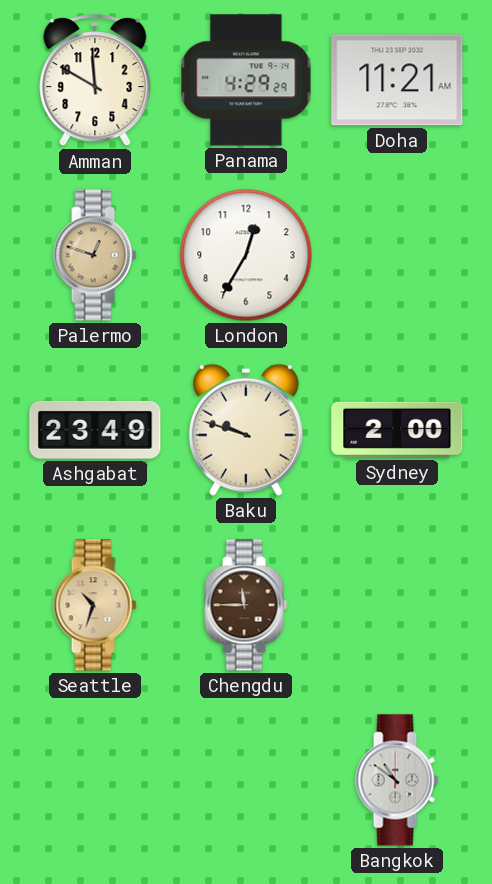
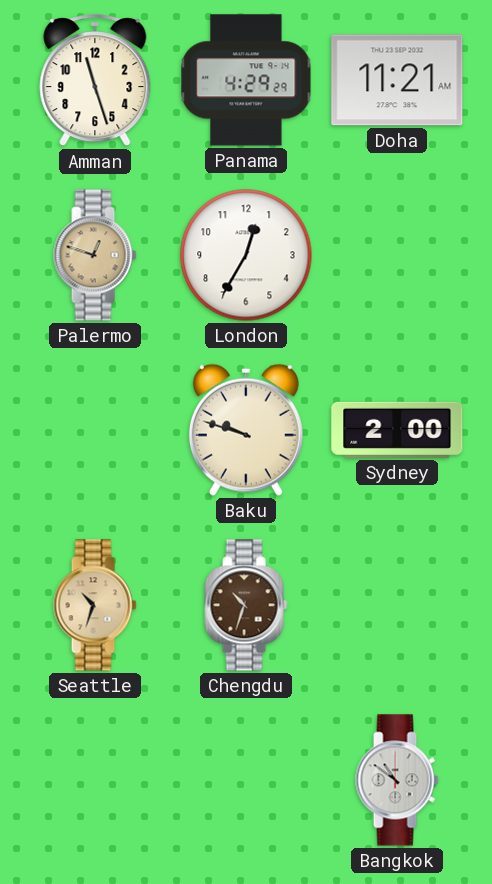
Amman: 11:50 -> 11:27
Ashgabat: 23:49 -> none
Chengdu: 11:45 -> 10:33
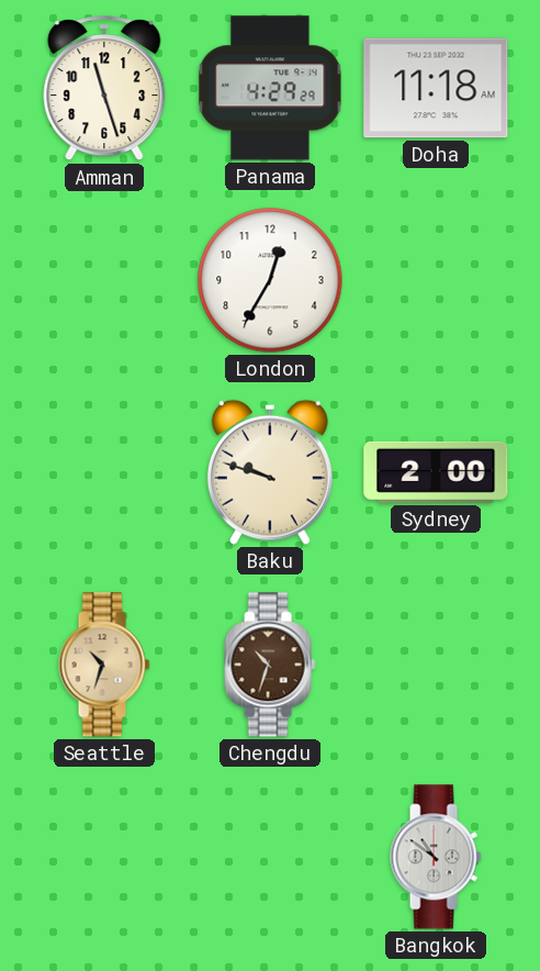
Doha: 11:21 -> 11:18
Palermo: 12:48 -> none
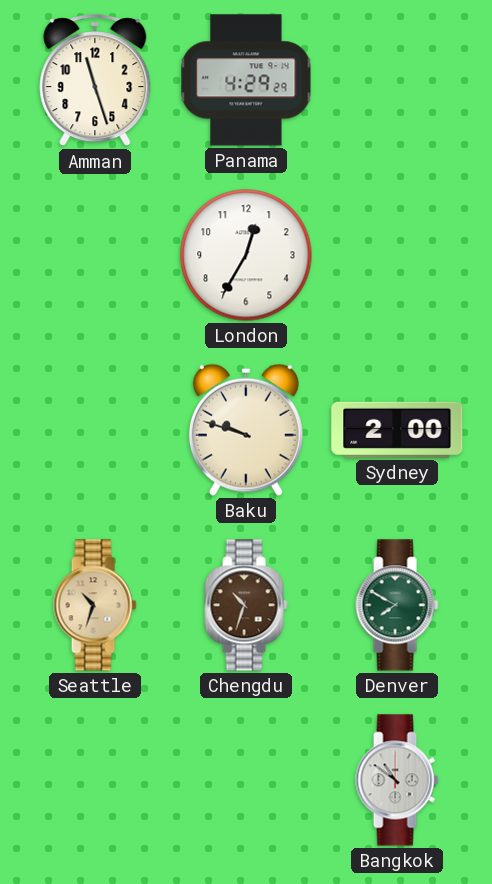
Doha: 11:18 -> none
Denver: none -> 7:50
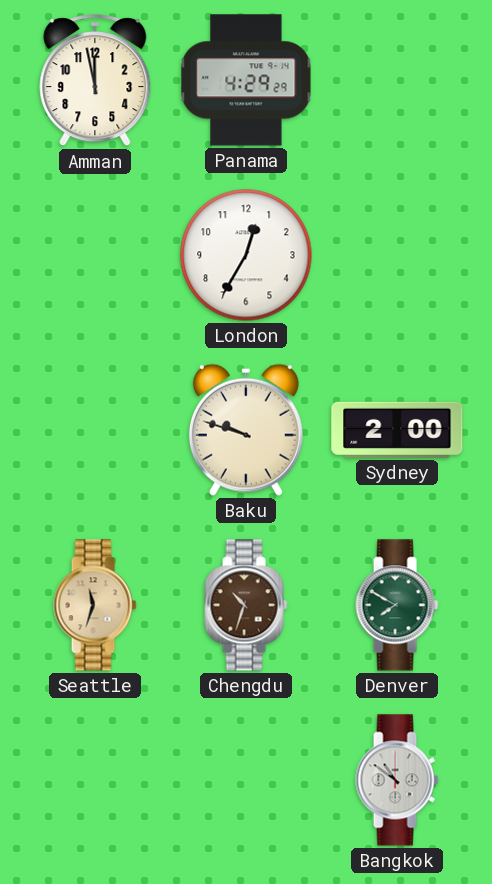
Amman: 11:27 -> 11:58
Seattle: 10:33 -> 11:33
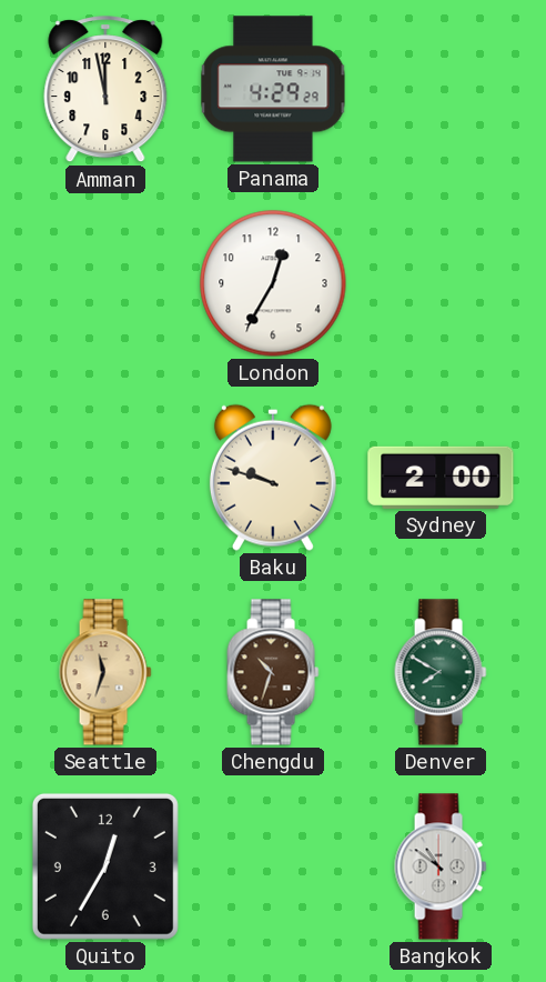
Quito: none -> 12:35
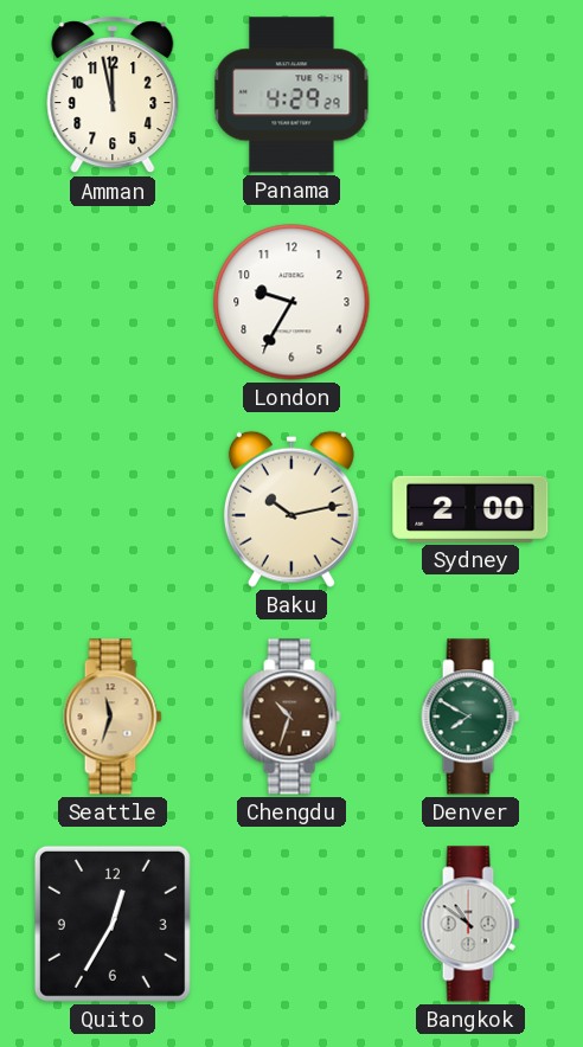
London: 12:35 -> 9:35
Baku: 9:48 -> 10:13
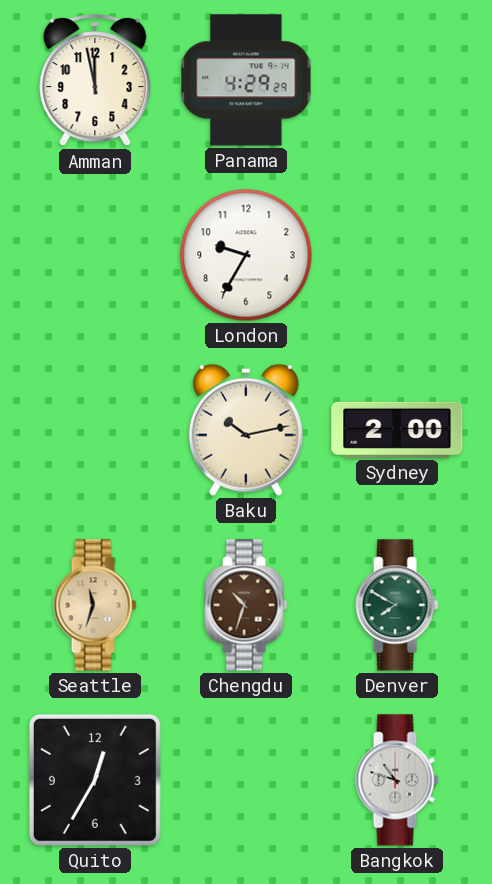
Bangkok: 10:51 -> 10:48
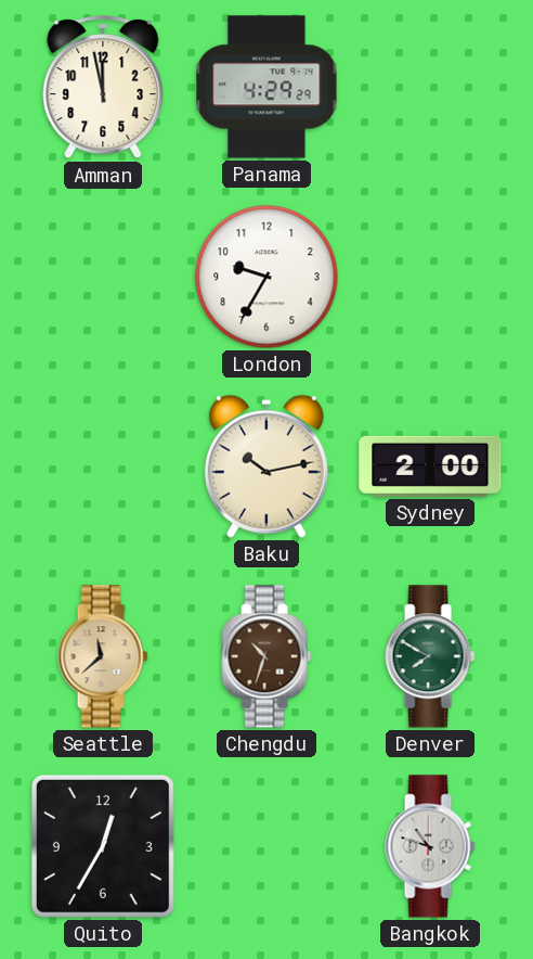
Seattle: 11:33 -> 11:38
